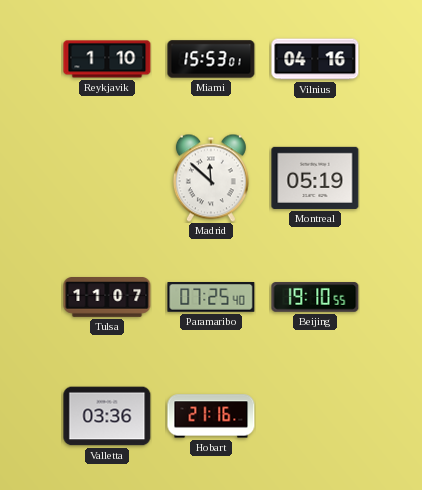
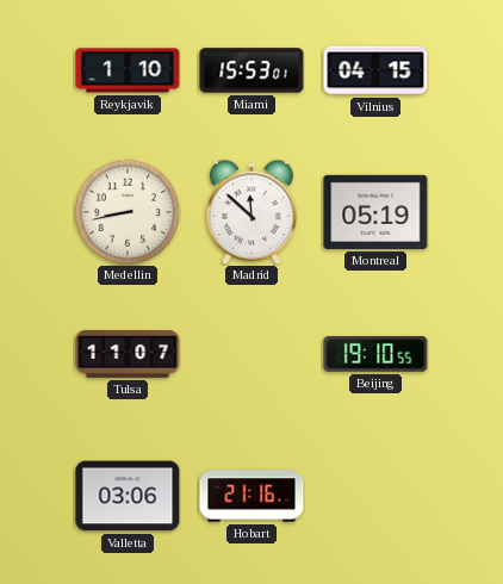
Vilnius: 04:16 -> 04:15
Medellin: none -> 8:43
Paramaribo: 07:25 -> none
Valletta: 03:36 -> 03:06
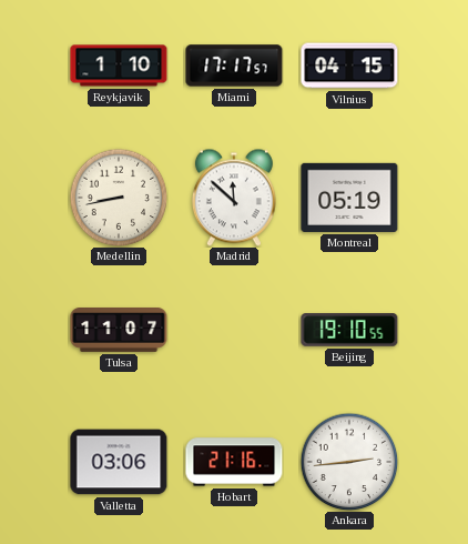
Miami: 15:53 -> 17:17
Ankara: none -> 2:44
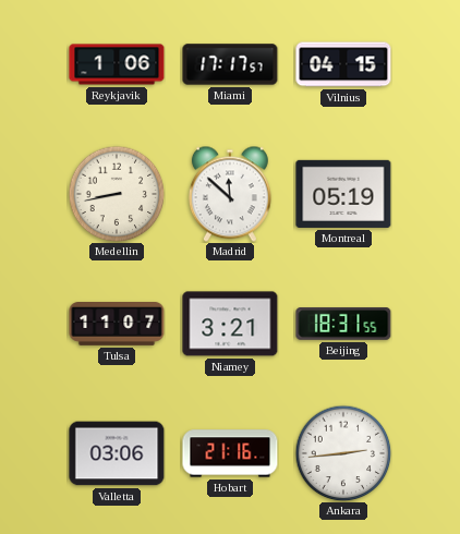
Reykjavik: 1:10 -> 1:06
Niamey: none -> 3:21
Beijing: 19:10 -> 18:31
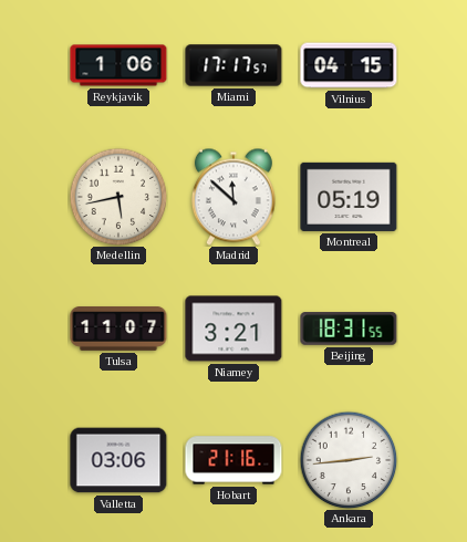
Medellin: 8:43 -> 5:43
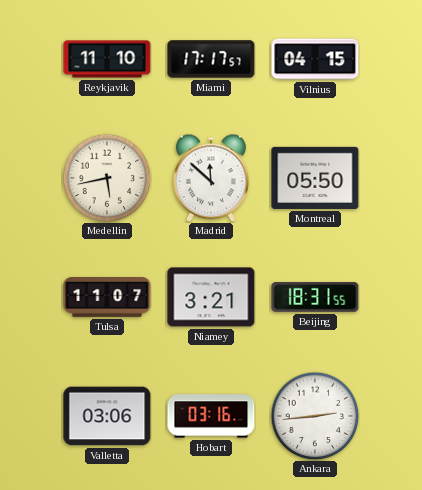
Reykjavik: 1:06 -> 11:10
Montreal: 05:19 -> 05:50
Hobart: 21:16 -> 03:16
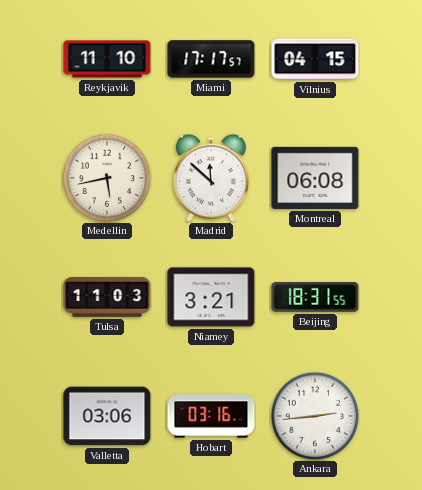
Montreal: 05:50 -> 06:08
Tulsa: 11:07 -> 11:03
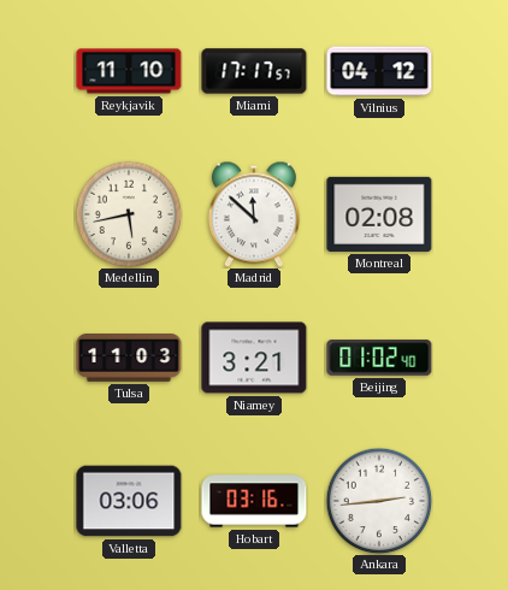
Vilnius: 04:15 -> 04:12
Montreal: 06:08 -> 02:08
Beijing: 18:31 -> 01:02
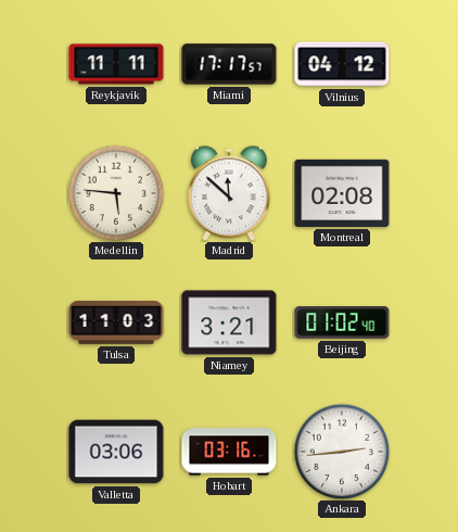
Reykjavik: 11:10 -> 11:11
Medellin: 5:43 -> 5:46
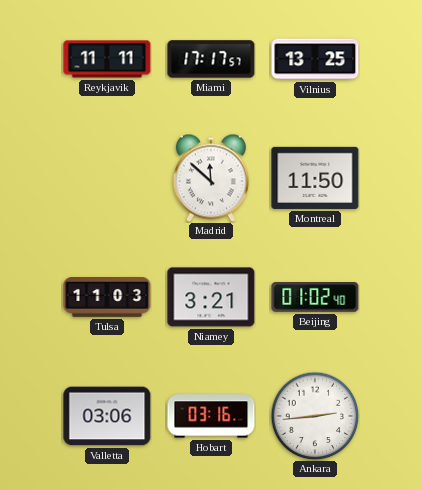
Vilnius: 04:12 -> 13:25
Medellin: 5:46 -> none
Montreal: 02:08 -> 11:50
